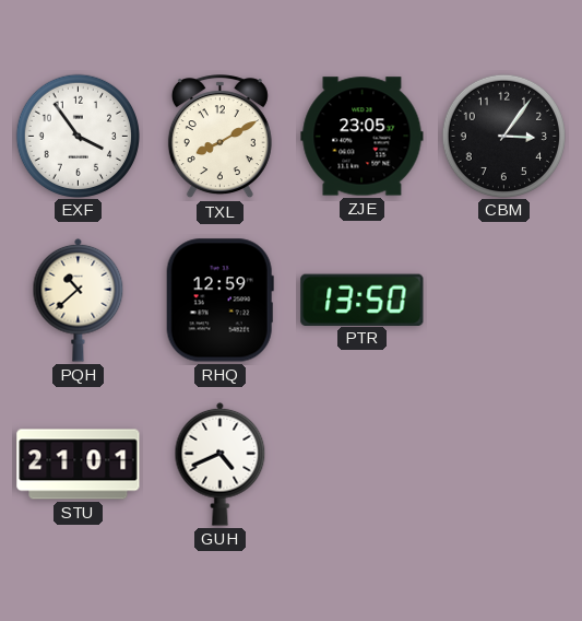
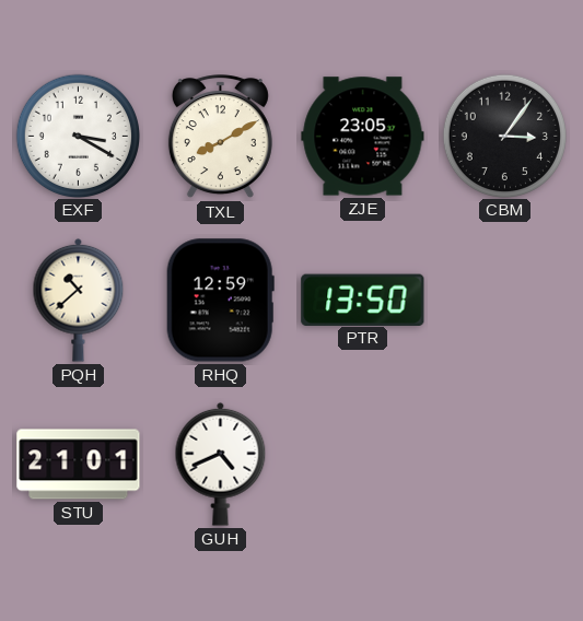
EXF: 3:54 -> 3:20
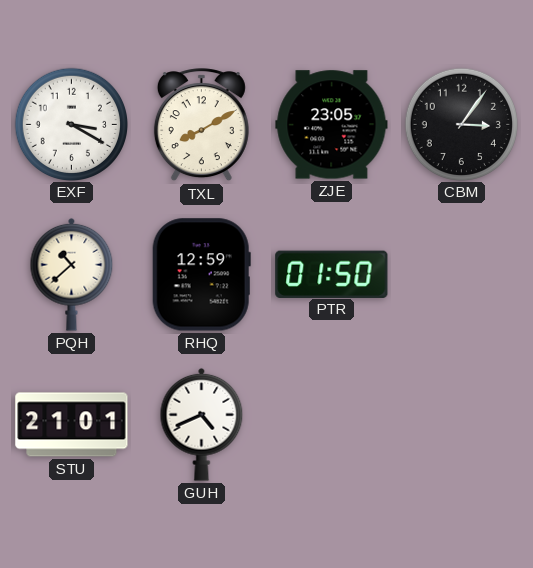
PTR: 13:50 -> 01:50
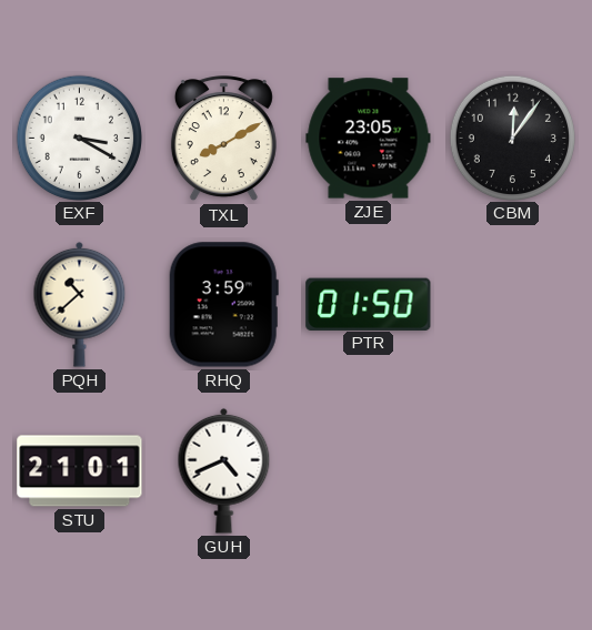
CBM: 3:06 -> 12:06
RHQ: 12:59 -> 3:59
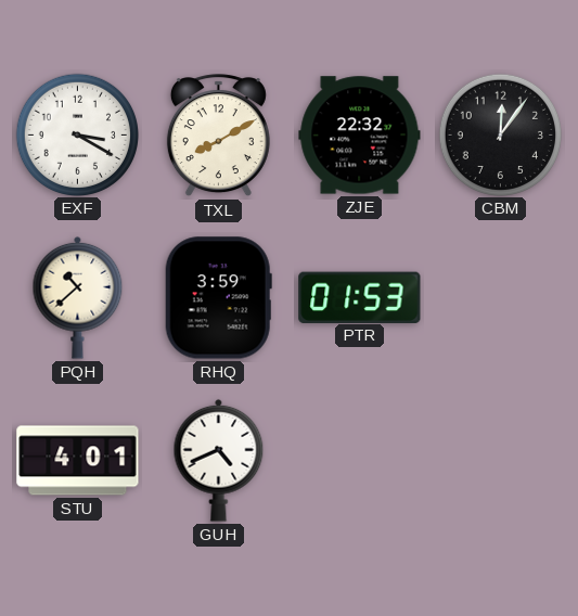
ZJE: 23:05 -> 22:32
PTR: 01:50 -> 01:53
STU: 21:01 -> 4:01
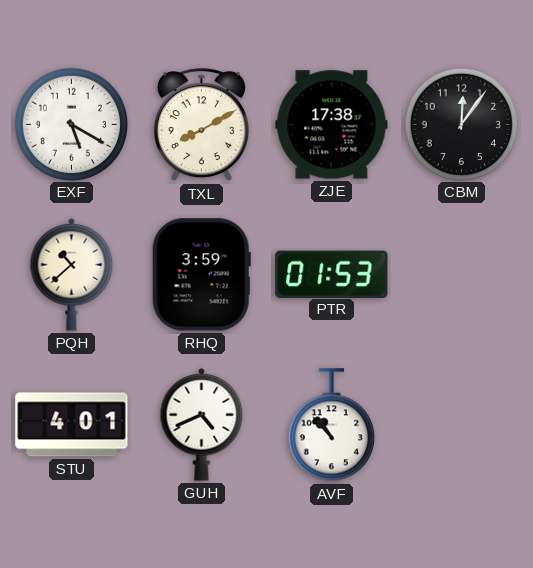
EXF: 3:20 -> 5:20
ZJE: 22:32 -> 17:38
AVF: none -> 10:53
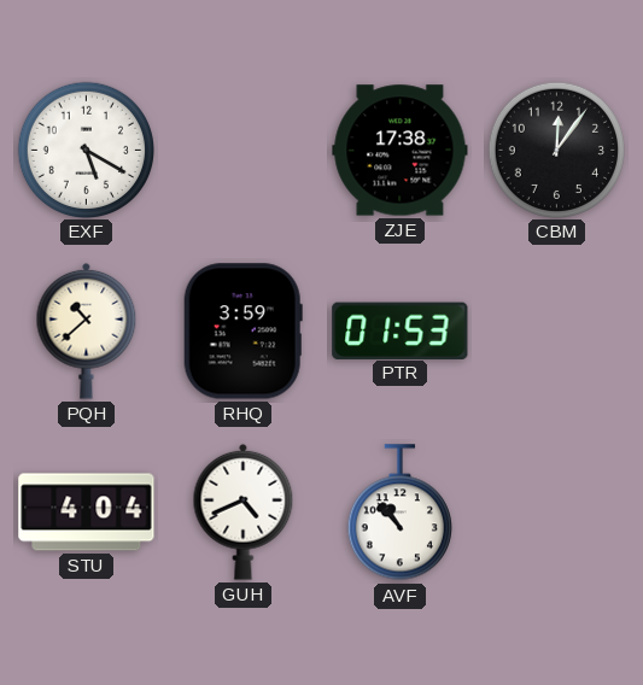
TXL: 8:10 -> none
STU: 4:01 -> 4:04
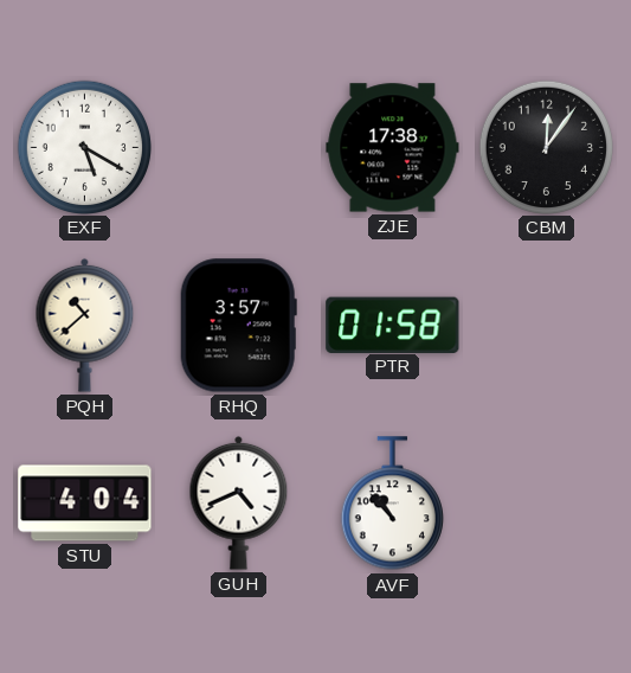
RHQ: 3:59 -> 3:57
PTR: 01:53 -> 01:58
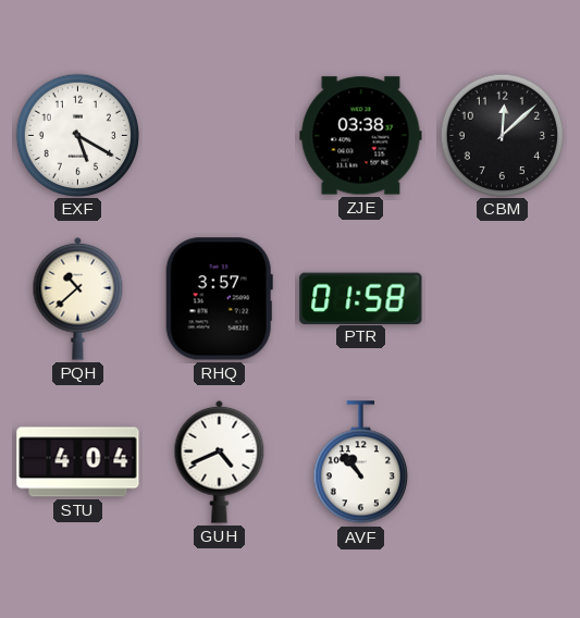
ZJE: 17:38 -> 03:38
CBM: 12:06 -> 12:08
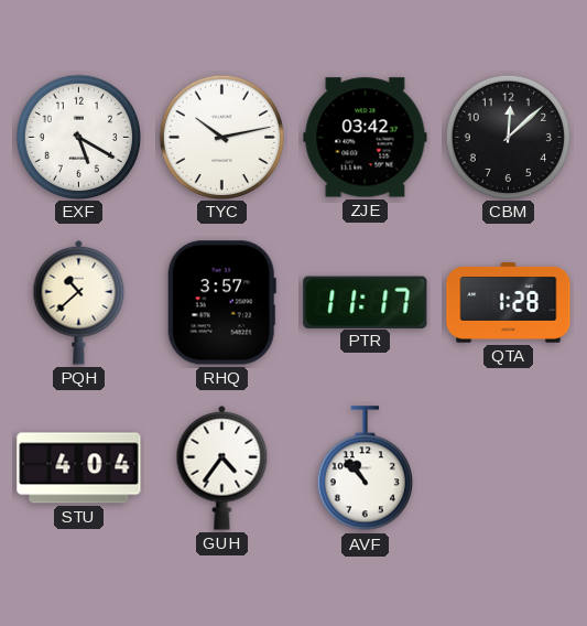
TYC: none -> 10:13
ZJE: 03:38 -> 03:42
PTR: 01:58 -> 11:17
QTA: none -> 1:28
GUH: 4:41 -> 4:36
